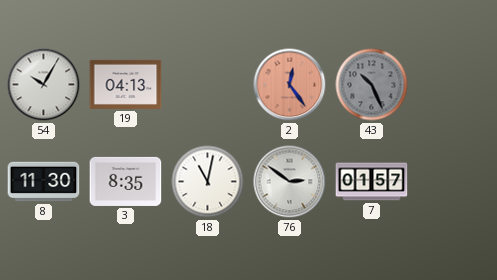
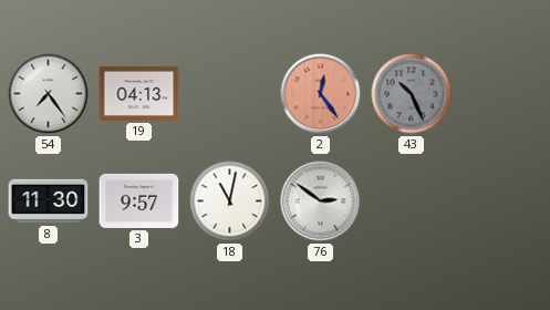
54: 10:05 -> 7:24
3: 8:35 -> 9:57
7: 01:57 -> none
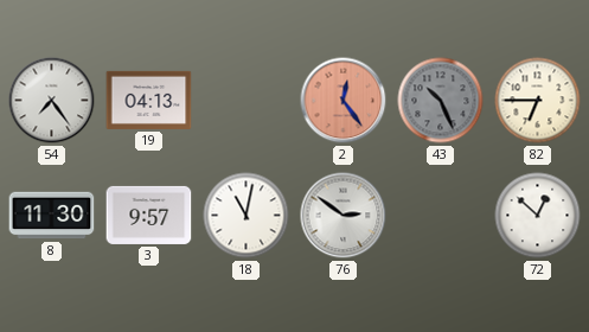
82: none -> 6:45
72: none -> 12:52
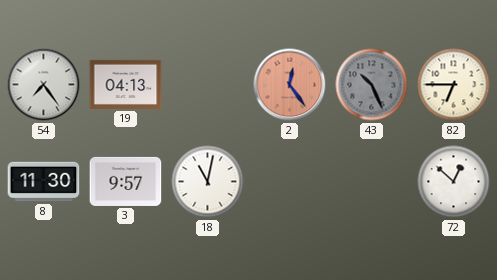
76: 2:51 -> none
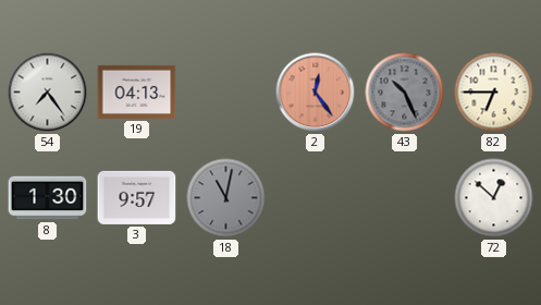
8: 11:30 -> 1:30
18 dial: white -> grey
